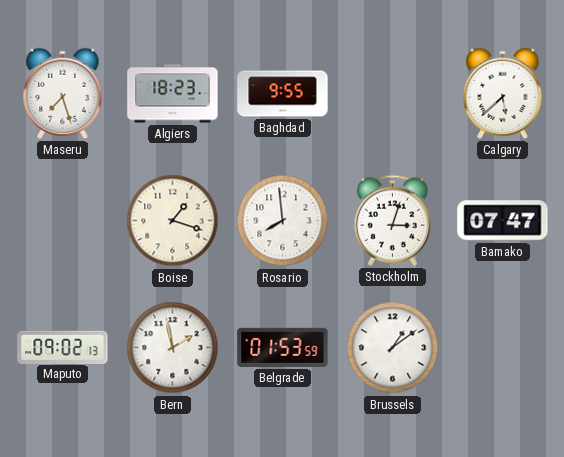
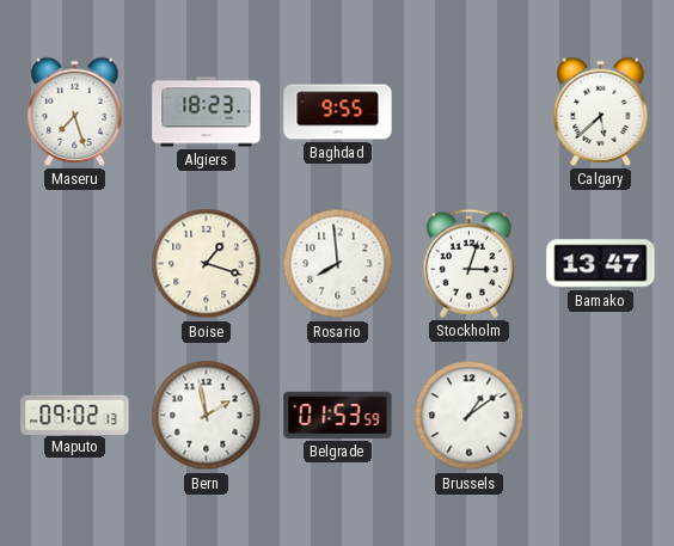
Bamako: 07:47 -> 13:47
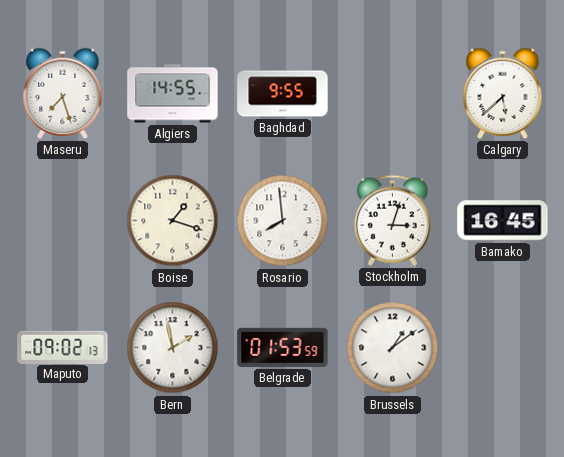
Algiers: 18:23 -> 14:55
Bamako: 13:47 -> 16:45
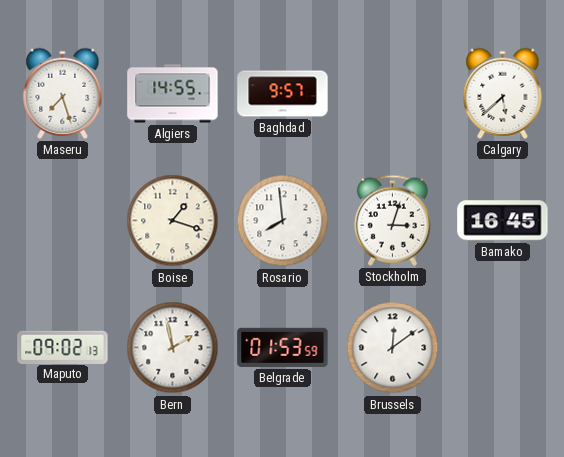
Baghdad: 9:55 -> 9:57
Brussels: 1:09 -> 12:09
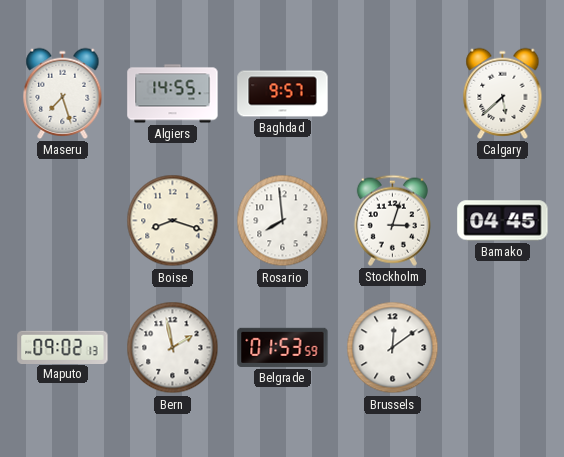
Boise: 1:18 -> 8:18
Bamako: 16:45 -> 04:45
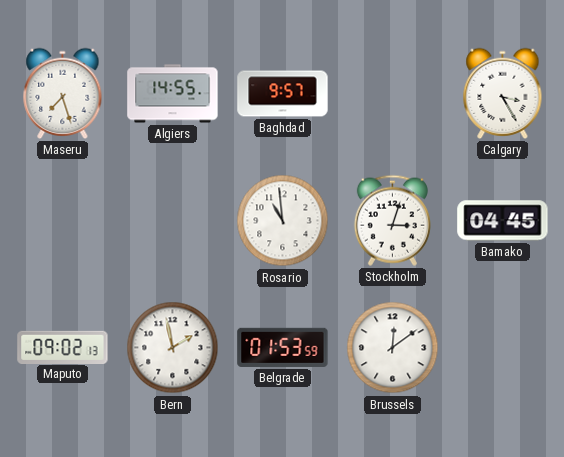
Calgary: 5:38 -> 3:25
Boise: 8:18 -> none
Rosario: 7:59 -> 10:59
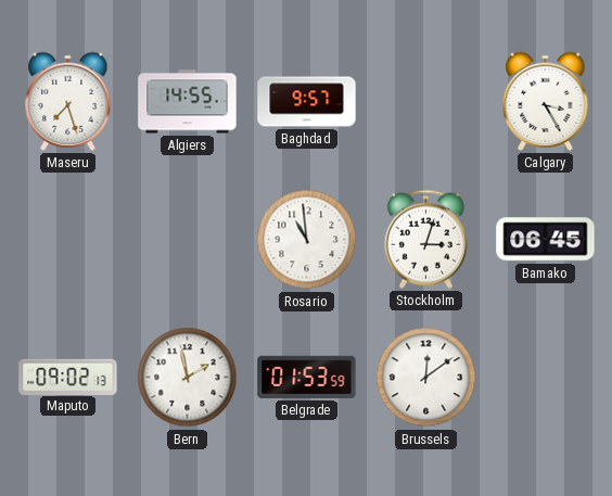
Bamako: 04:45 -> 06:45
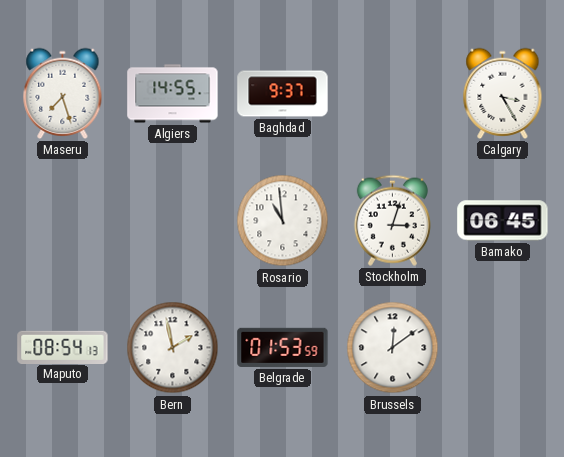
Baghdad: 9:57 -> 9:37
Maputo: 09:02 -> 08:54
